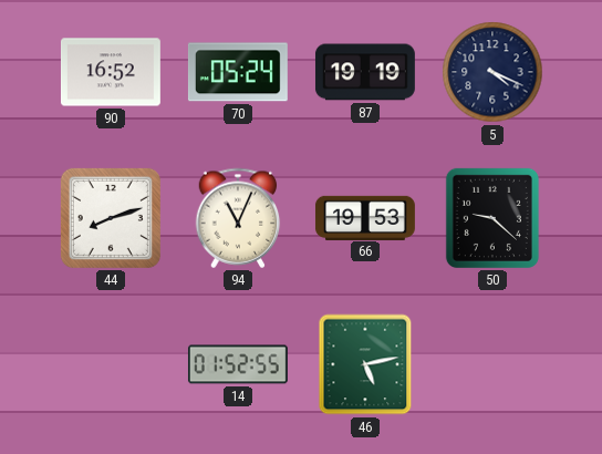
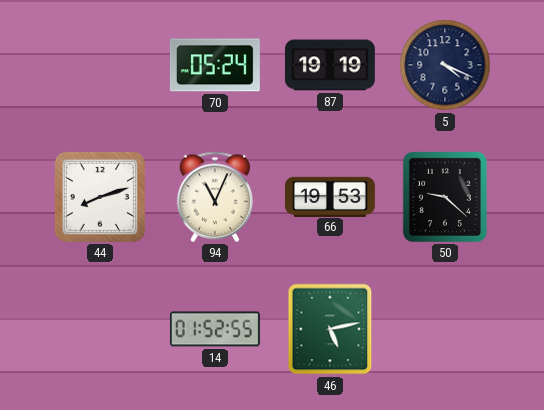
90: 16:52 -> none
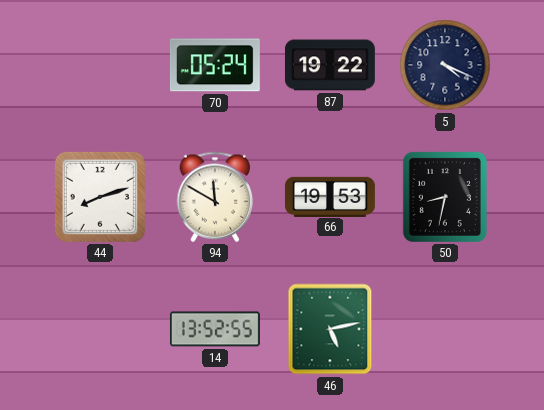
87: 19:19 -> 19:22
94: 11:04 -> 11:50
50: 9:22 -> 8:32
14: 01:52 -> 13:52
